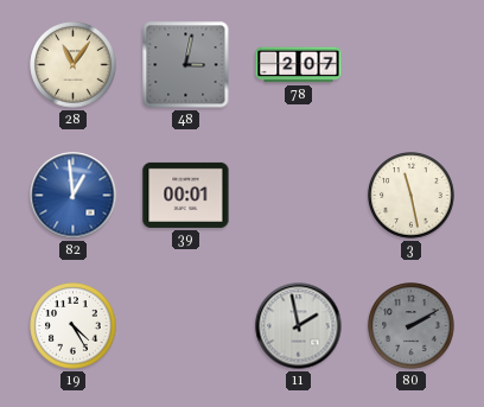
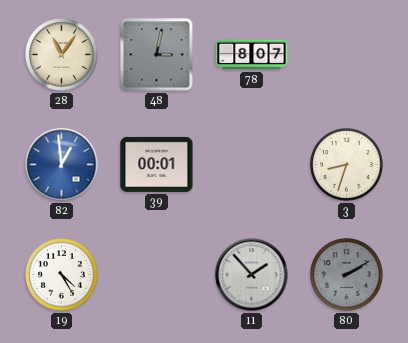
78: 2:07 -> 8:07
3: 11:28 -> 8:33
11: 1:58 -> 1:53
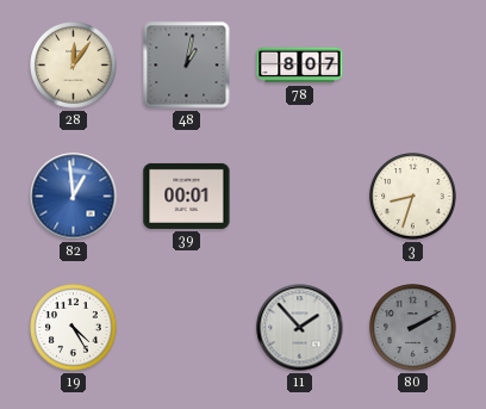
28: 11:06 -> 12:06
48: 3:02 -> 1:02
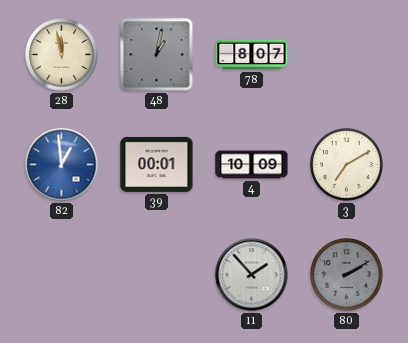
28: 12:06 -> 11:58
4: none -> 10:09
3: 8:33 -> 7:10
19: 4:25 -> none
